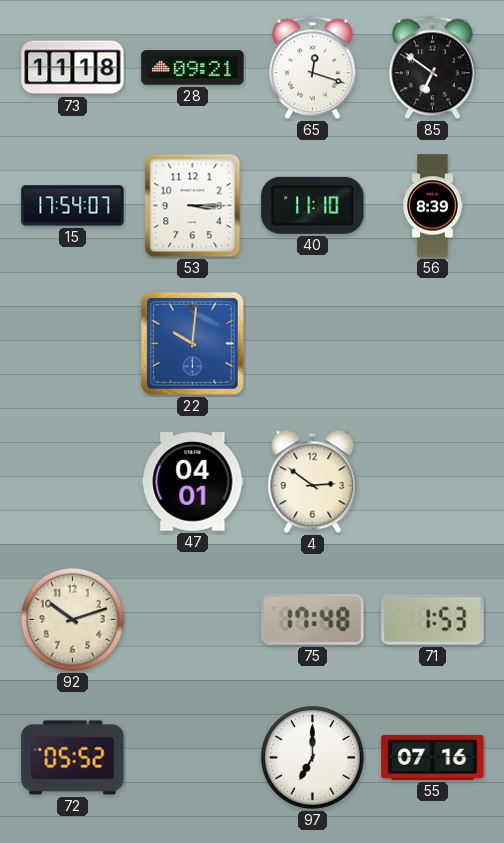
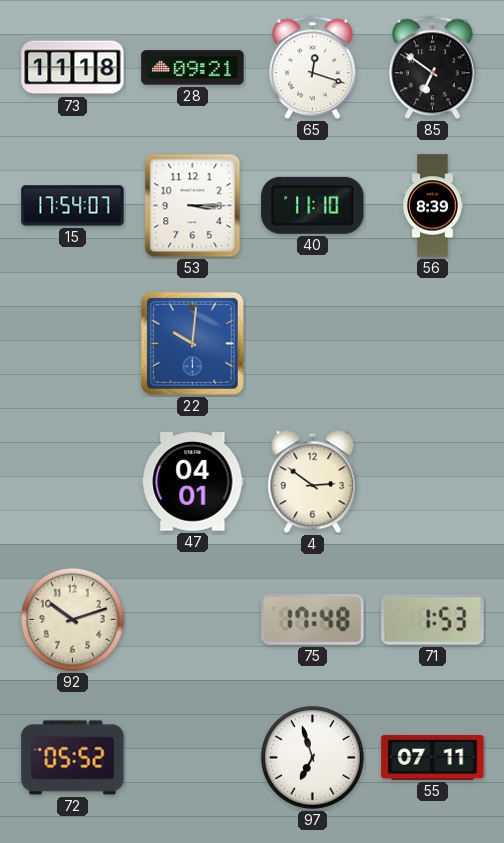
97: 7:00 -> 6:57
55: 07:16 -> 07:11
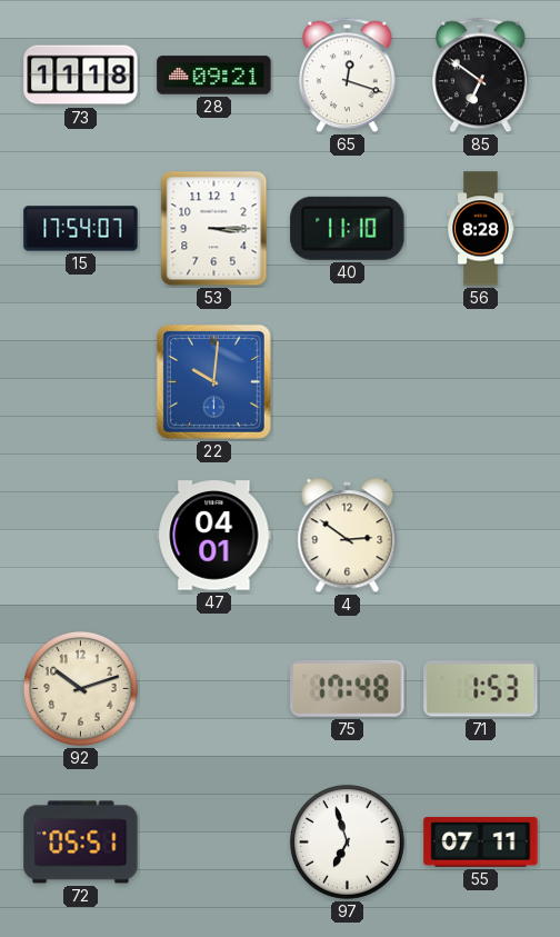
56: 8:39 -> 8:28
72: 05:52 -> 05:51
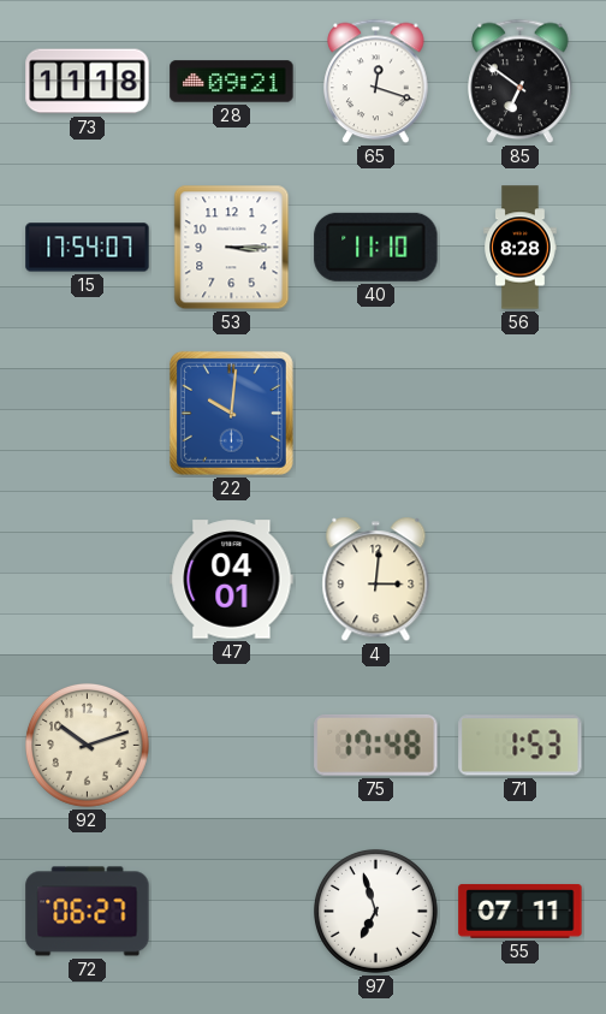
4: 2:51 -> 3:01
72: 05:51 -> 06:27
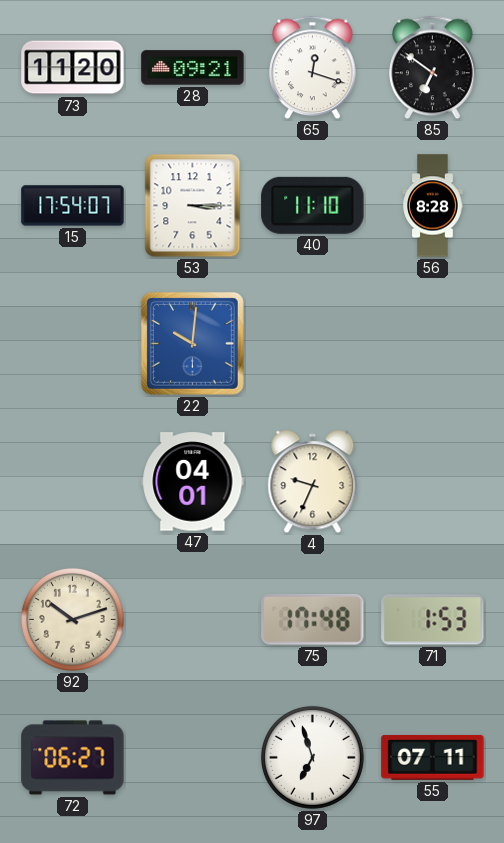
73: 11:18 -> 11:20
4: 3:01 -> 9:34
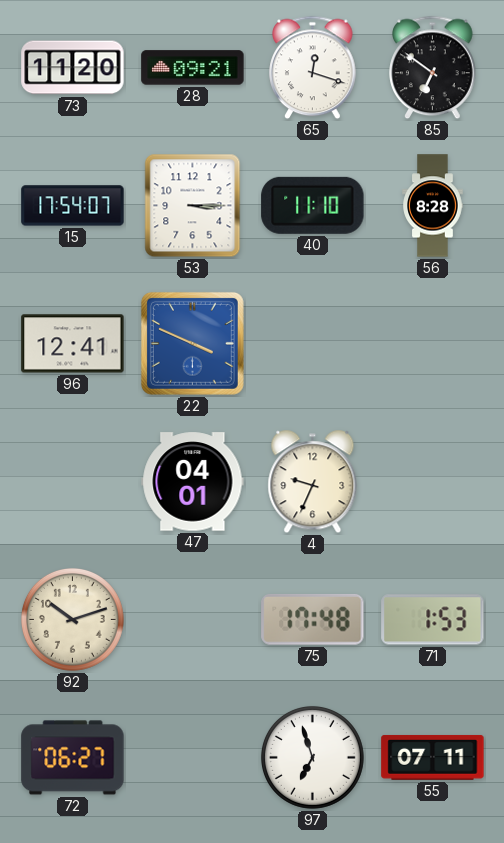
96: none -> 12:41
22: 10:01 -> 3:49
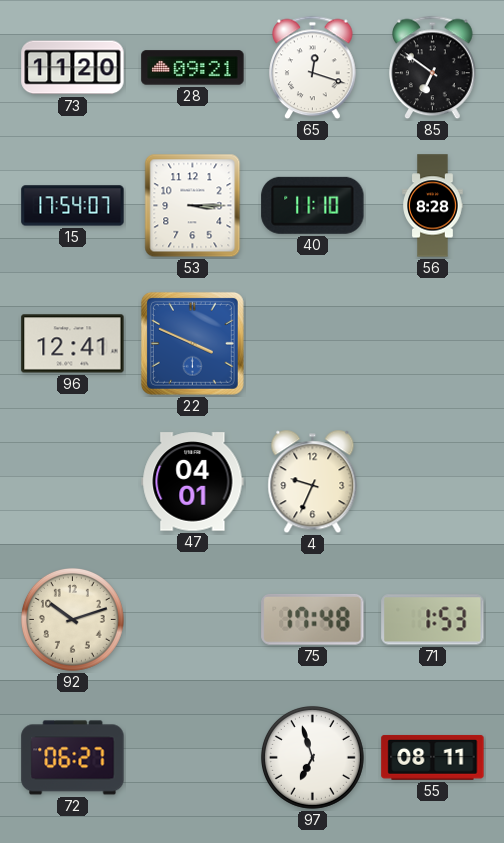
55: 07:11 -> 08:11
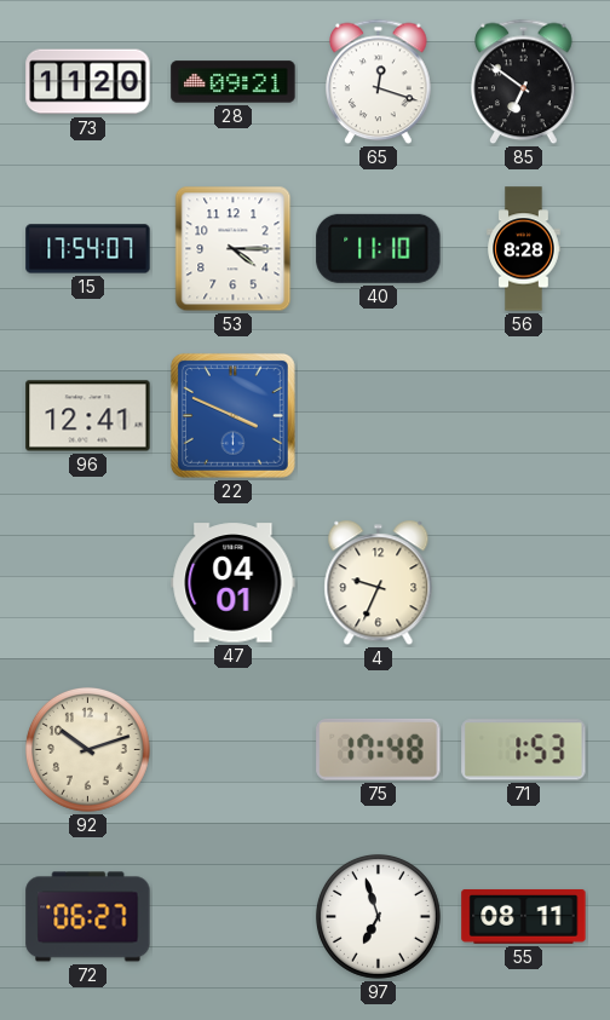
53: 3:15 -> 4:15
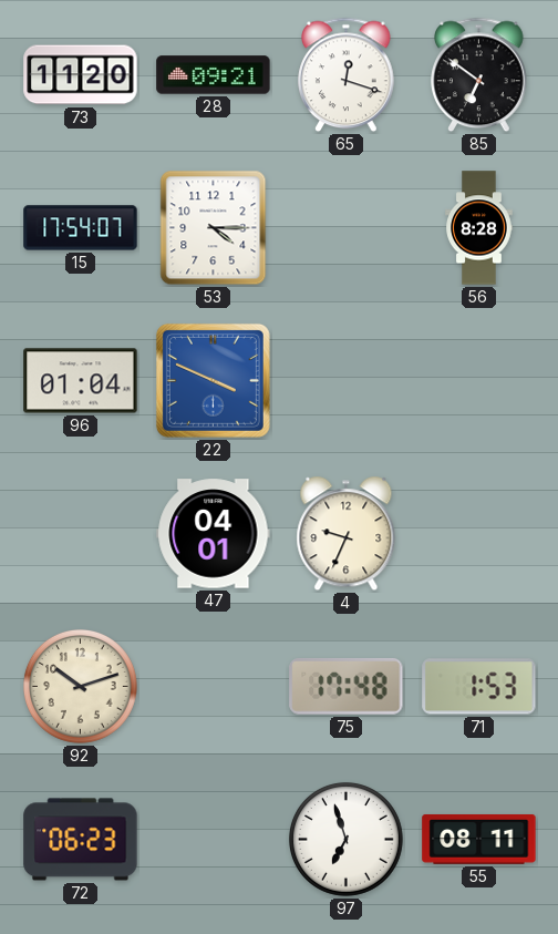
40: 11:10 -> none
96: 12:41 -> 01:04
72: 06:27 -> 06:23
